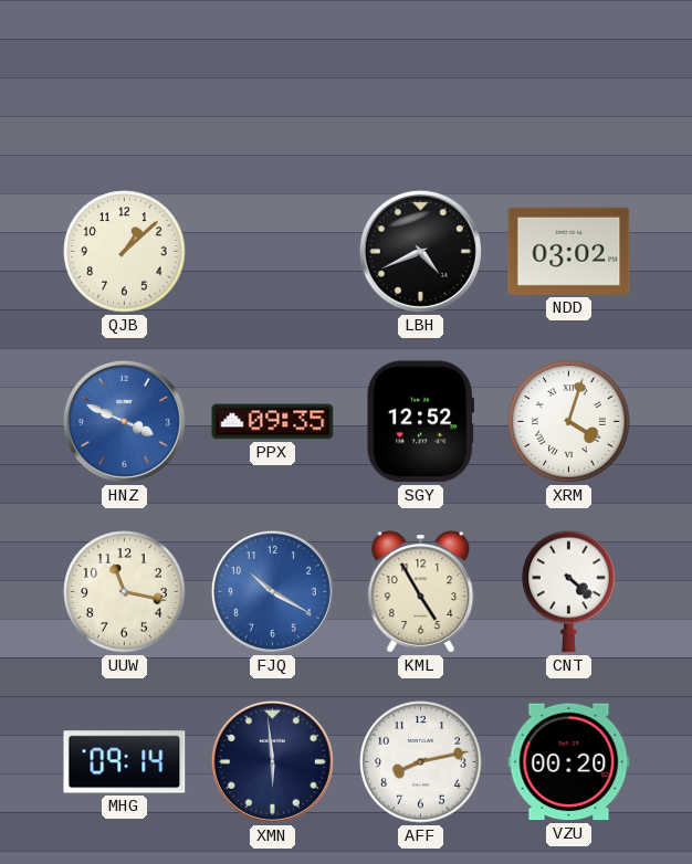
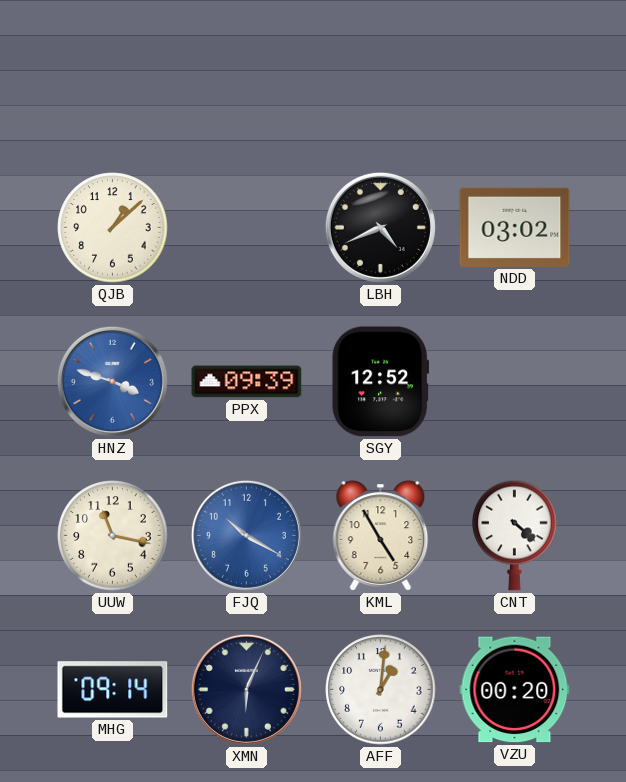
HNZ: 3:49 -> 3:48
PPX: 09:35 -> 09:39
XRM: 4:03 -> none
XMN: 5:59 -> 6:04
AFF: 8:13 -> 1:01
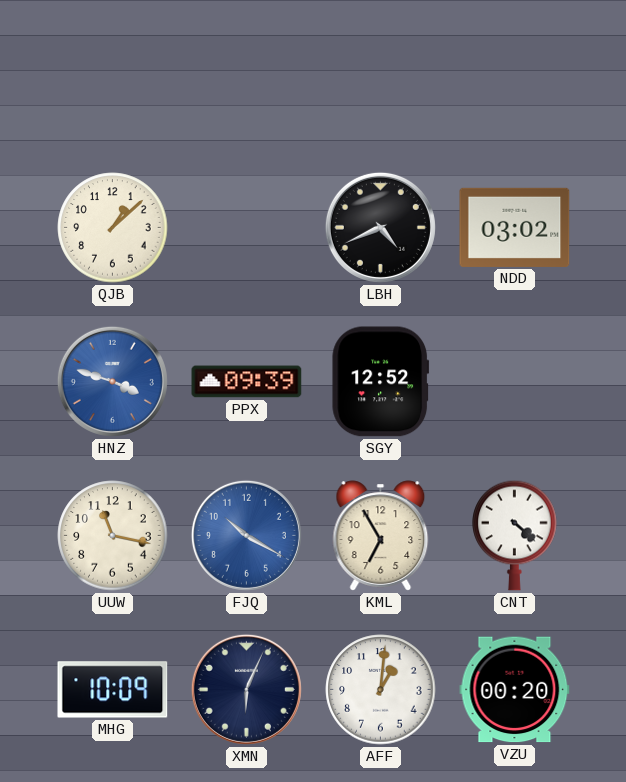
KML: 4:55 -> 6:55
MHG: 09:14 -> 10:09
